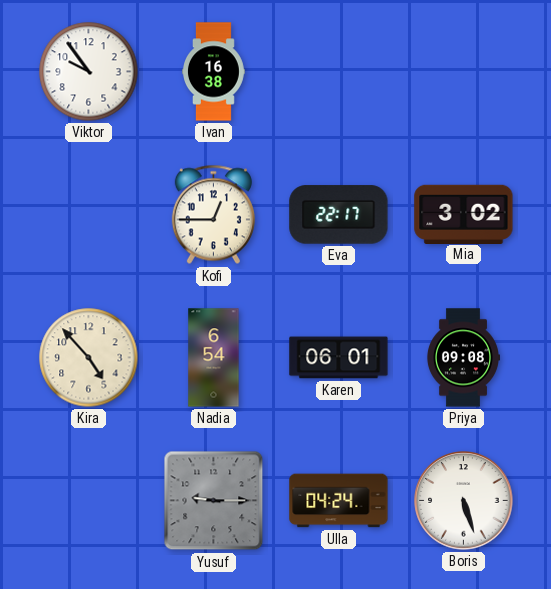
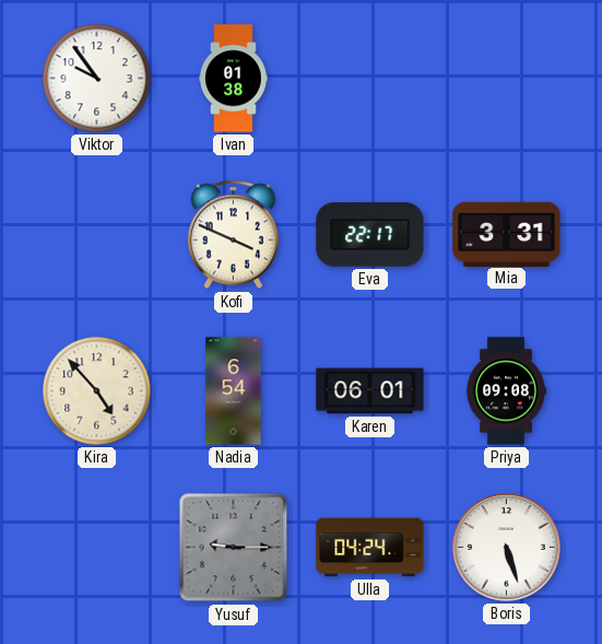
Ivan: 16:38 -> 01:38
Kofi: 12:45 -> 3:49
Mia: 3:02 -> 3:31
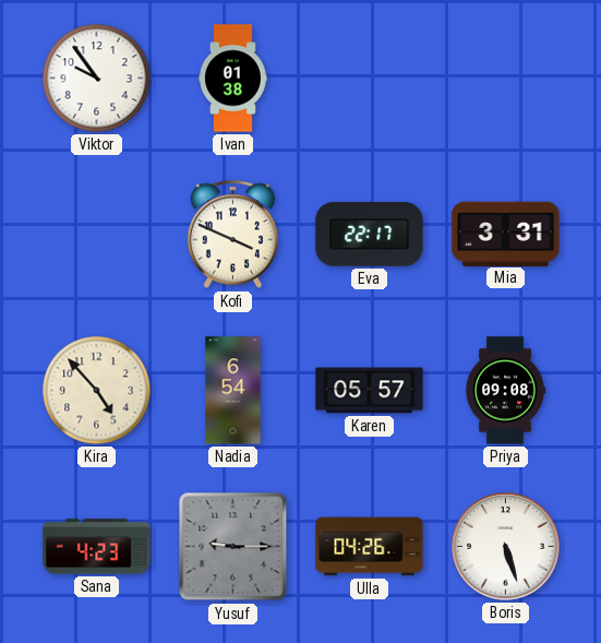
Karen: 06:01 -> 05:57
Sana: none -> 4:23
Ulla: 04:24 -> 04:26
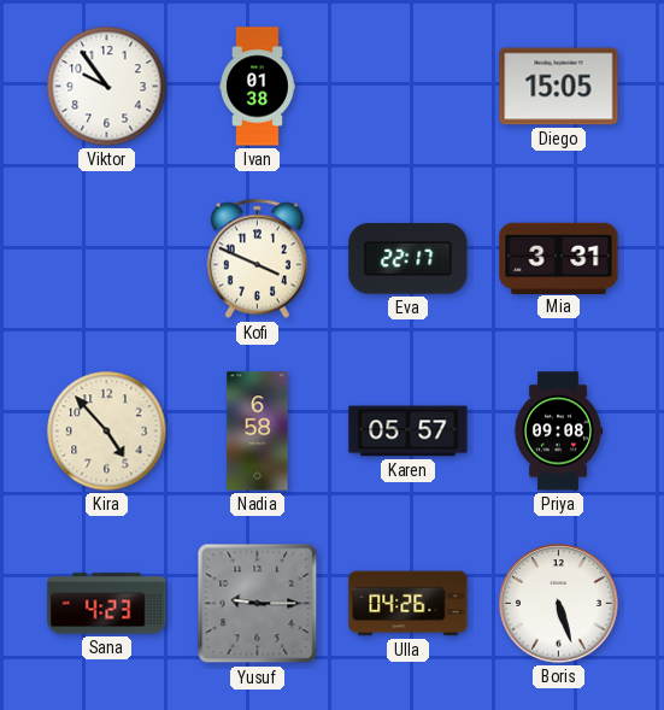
Diego: none -> 15:05
Nadia: 6:54 -> 6:58
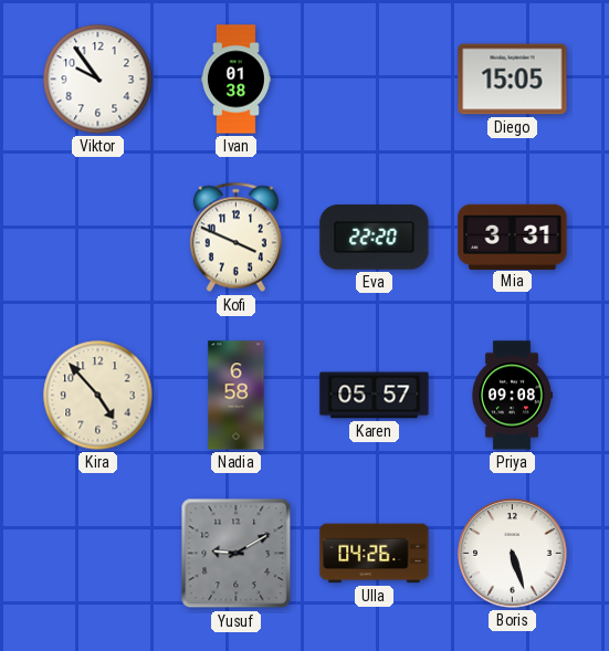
Eva: 22:17 -> 22:20
Sana: 4:23 -> none
Yusuf: 9:15 -> 9:10
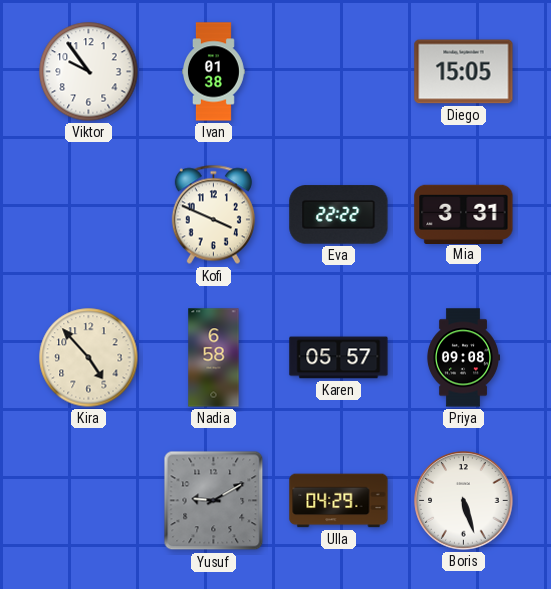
Eva: 22:20 -> 22:22
Ulla: 04:26 -> 04:29
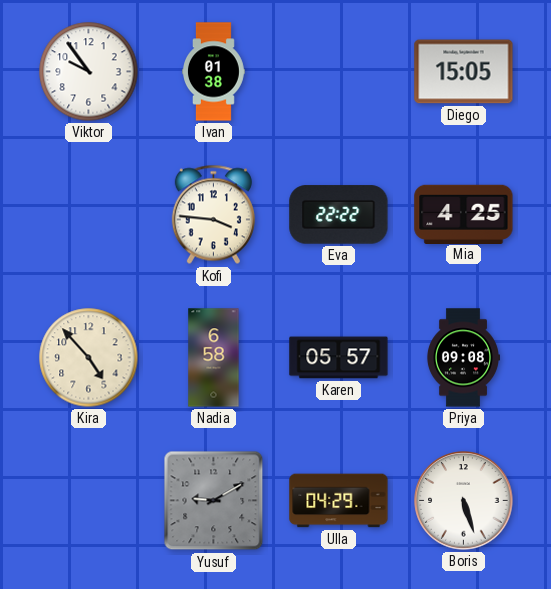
Kofi: 3:49 -> 3:46
Mia: 3:31 -> 4:25
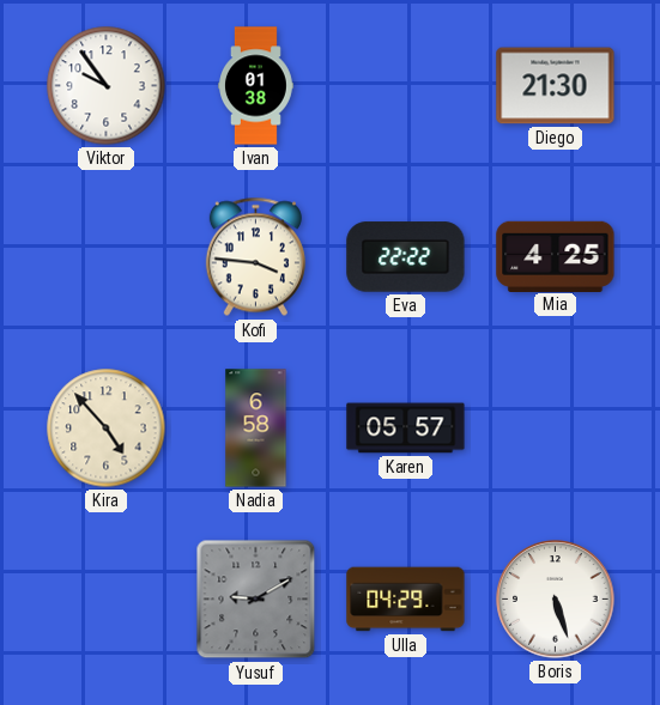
Diego: 15:05 -> 21:30
Priya: 09:08 -> none
